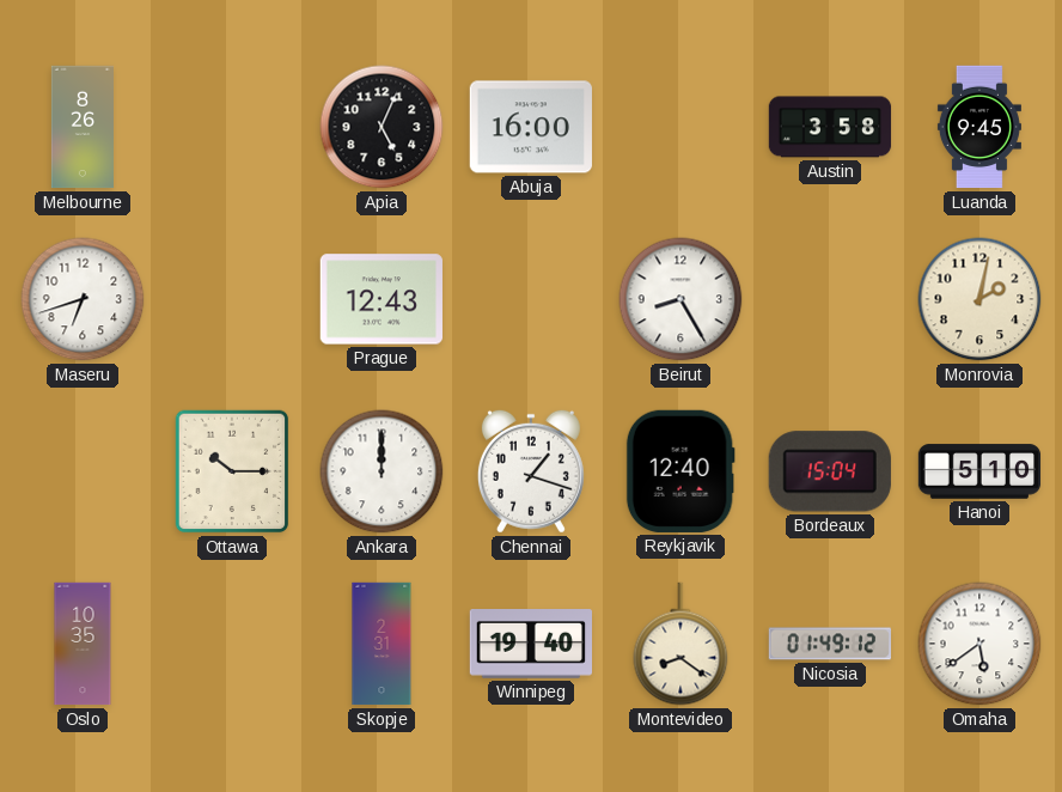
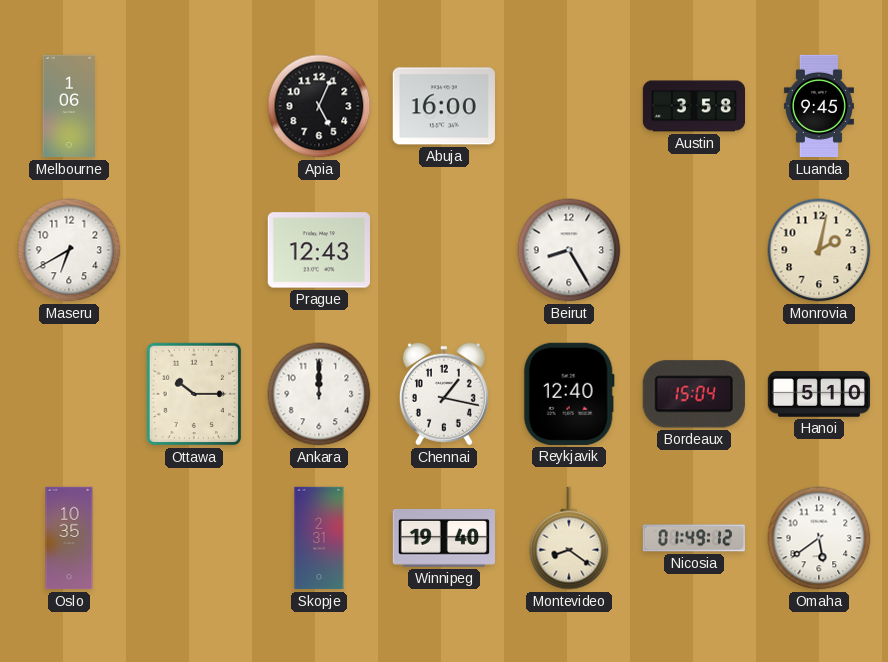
Melbourne: 8:26 -> 1:06
Maseru: 6:42 -> 6:40
Chennai: 1:18 -> 1:17
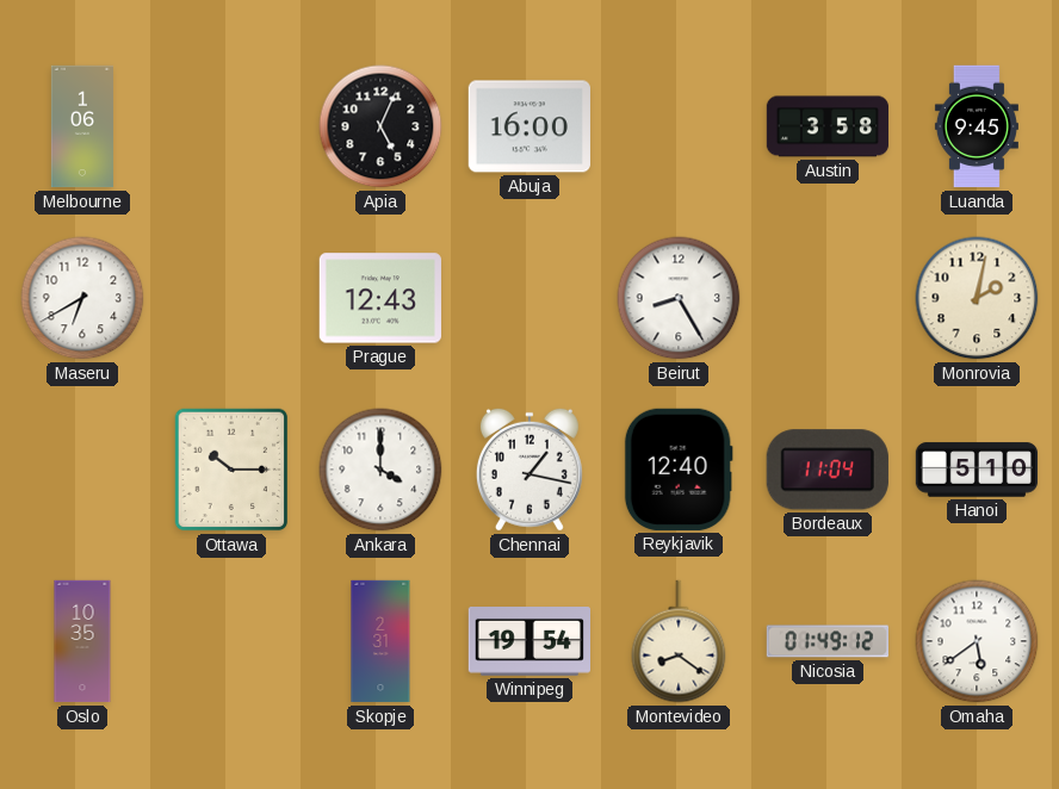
Ankara: 12:00 -> 4:00
Bordeaux: 15:04 -> 11:04
Winnipeg: 19:40 -> 19:54
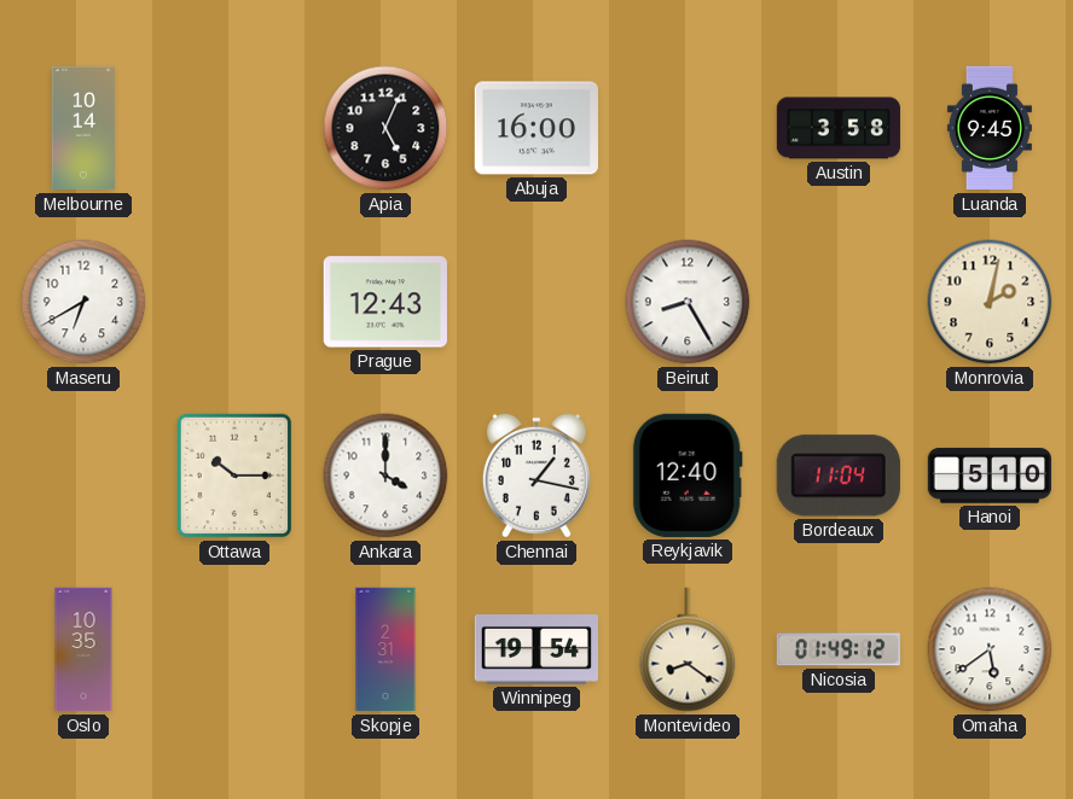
Melbourne: 1:06 -> 10:14
